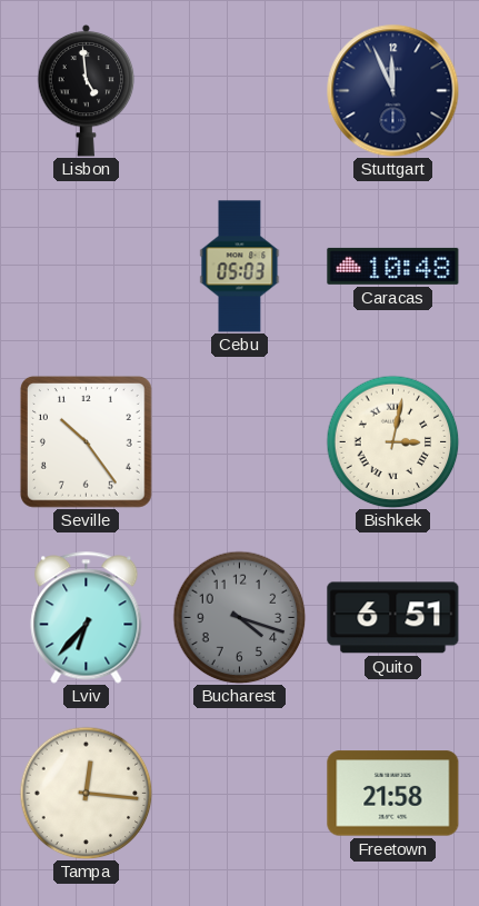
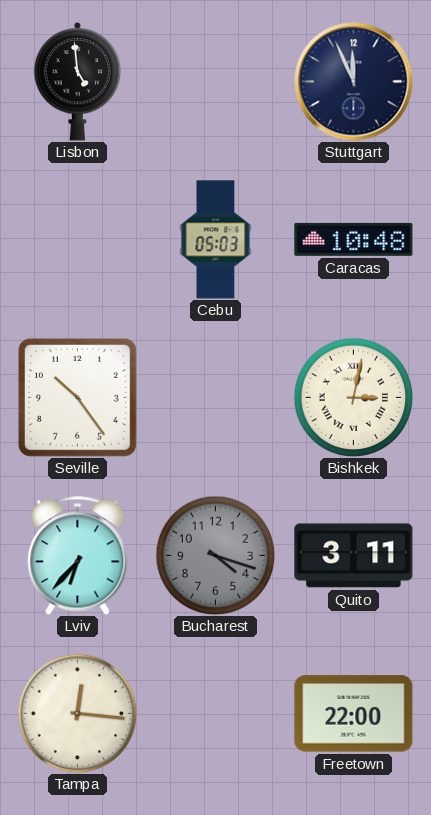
Quito: 6:51 -> 3:11
Freetown: 21:58 -> 22:00
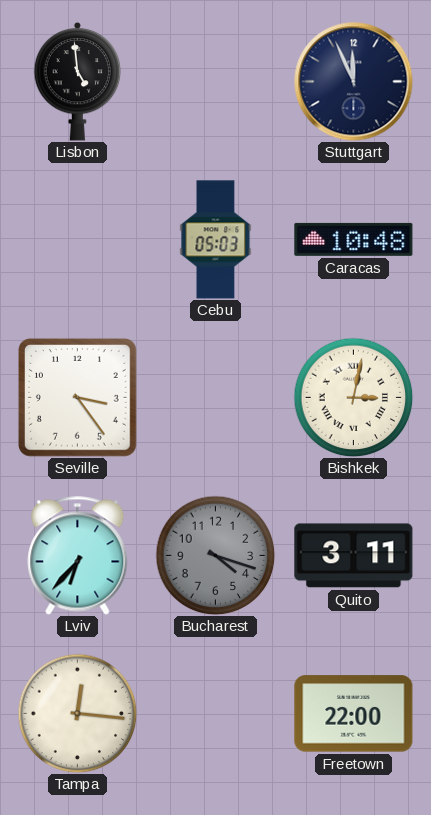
Seville: 10:24 -> 3:24
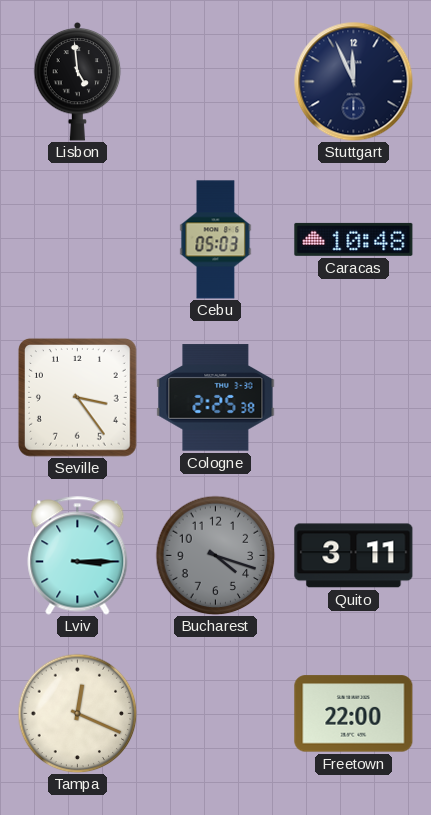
Cologne: none -> 2:25
Bishkek: 3:02 -> none
Lviv: 6:37 -> 3:15
Tampa: 12:16 -> 12:19
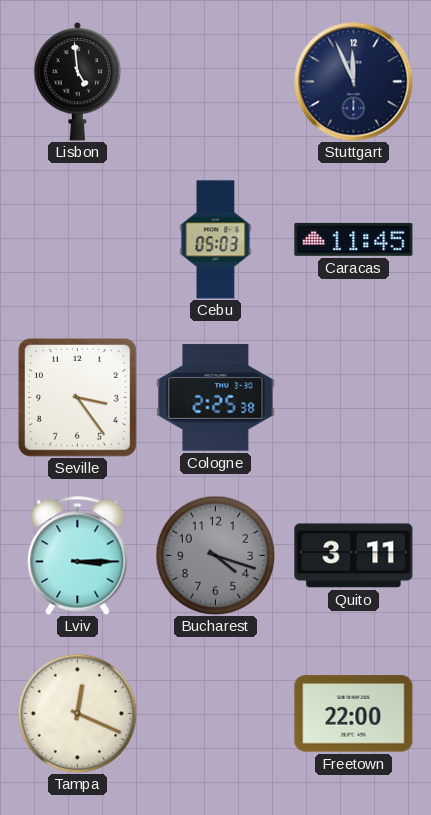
Caracas: 10:48 -> 11:45
